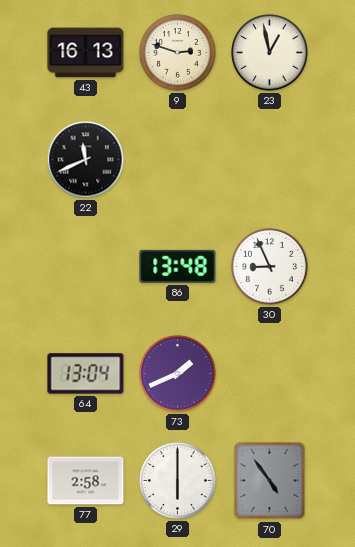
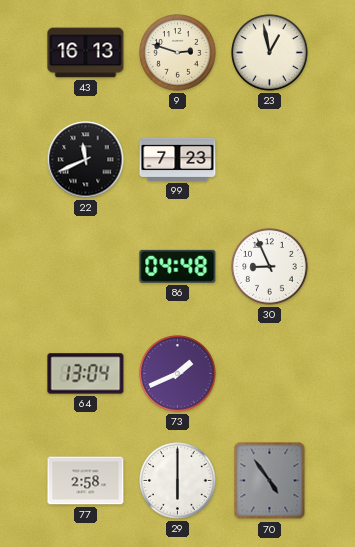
99: none -> 7:23
86: 13:48 -> 04:48
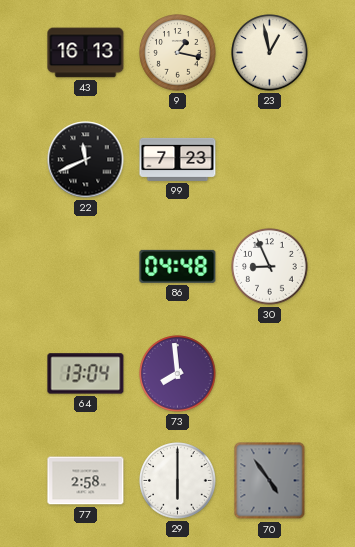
9: 2:48 -> 1:17
73: 1:41 -> 7:59
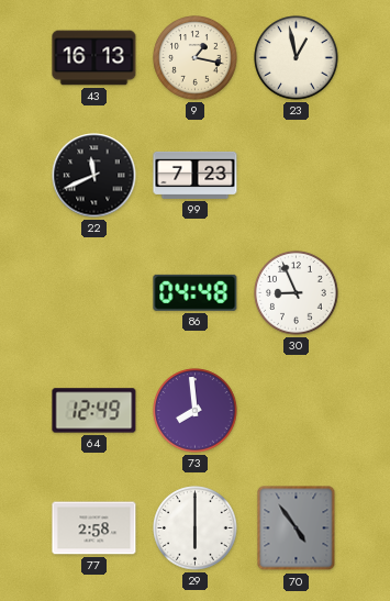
64: 13:04 -> 12:49
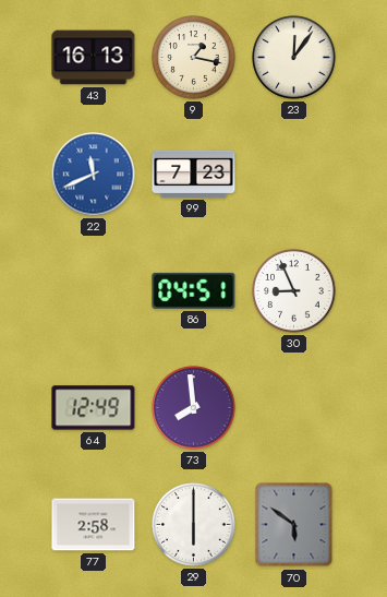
23: 12:58 -> 12:06
22 dial: black -> blue
86: 04:48 -> 04:51
70: 4:54 -> 5:51
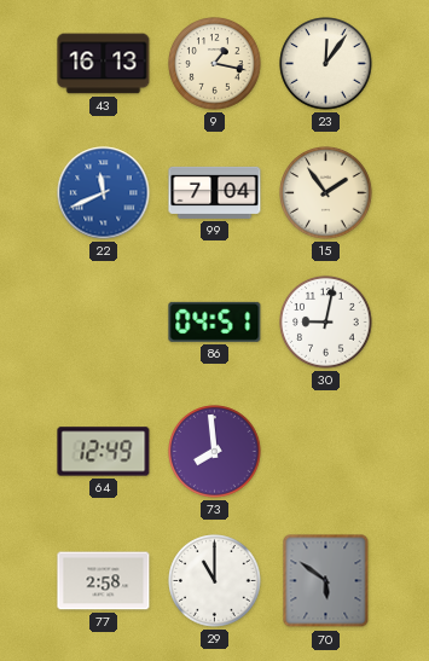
99: 7:23 -> 7:04
15: none -> 1:54
30: 8:56 -> 9:02
29: 6:00 -> 11:00
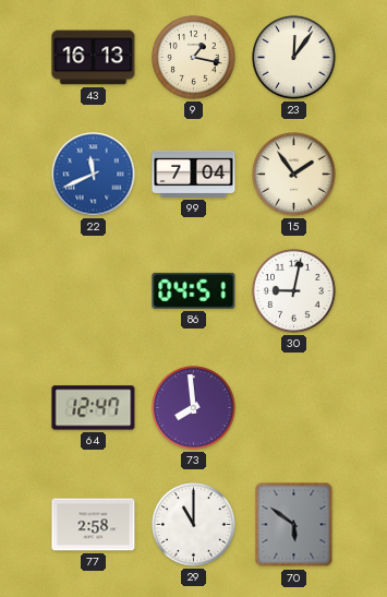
64: 12:49 -> 12:47
